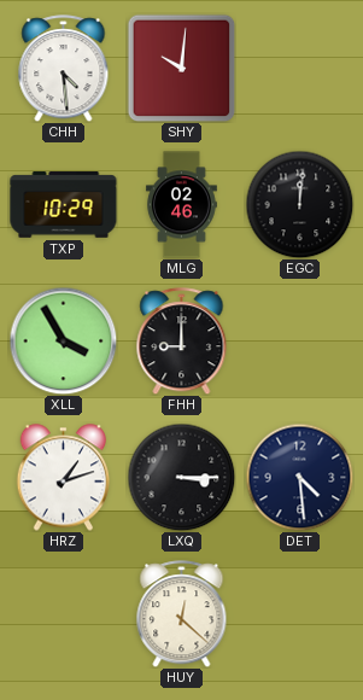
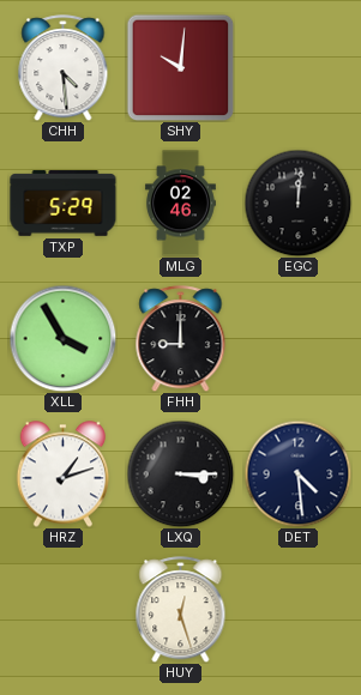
TXP: 10:29 -> 5:29
HUY: 12:22 -> 12:27
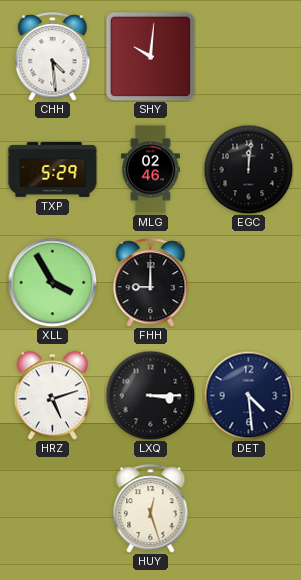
HRZ: 1:12 -> 5:12
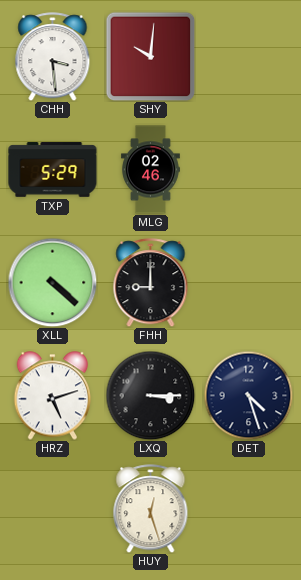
CHH: 4:29 -> 3:29
EGC: 12:01 -> none
XLL: 3:55 -> 4:22
DET: 4:29 -> 4:27
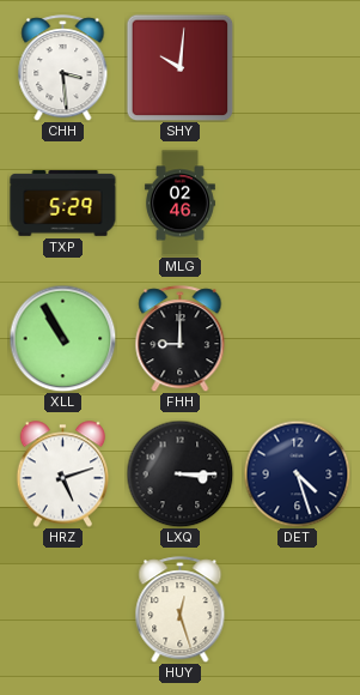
XLL: 4:22 -> 10:55
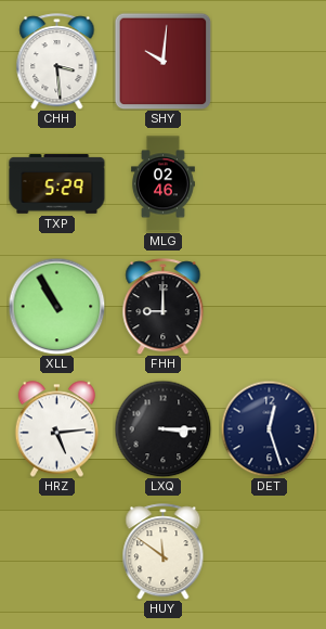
HRZ: 5:12 -> 5:14
DET: 4:27 -> 12:27
HUY: 12:27 -> 11:51
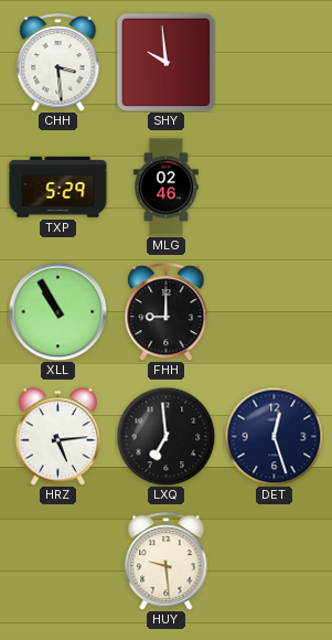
SHY: 10:01 -> 9:59
LXQ: 3:15 -> 6:59
HUY: 11:51 -> 9:29
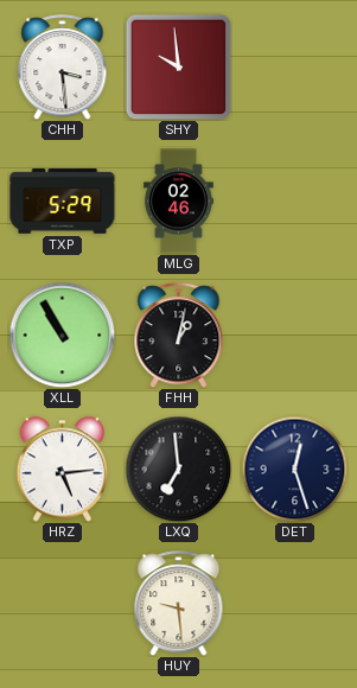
FHH: 9:00 -> 1:02
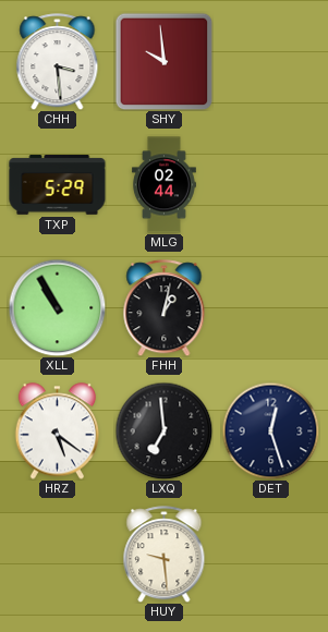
MLG: 02:46 -> 02:44
HRZ: 5:14 -> 5:21
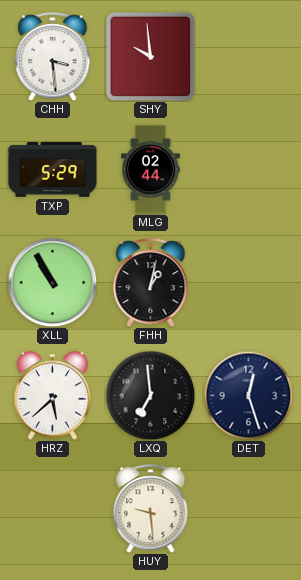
HRZ: 5:21 -> 5:38
